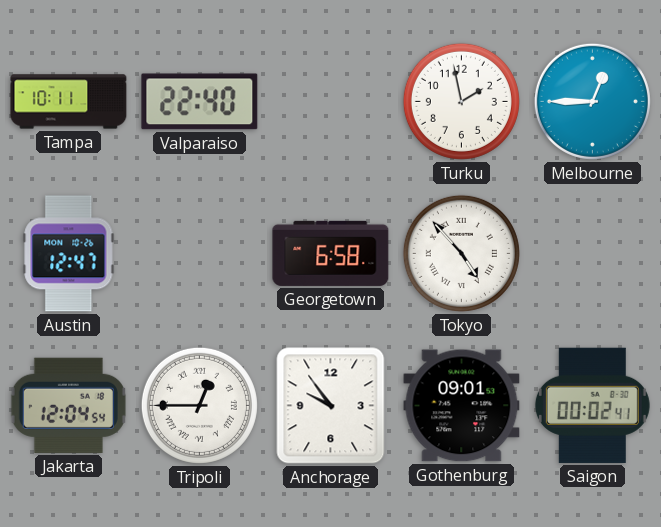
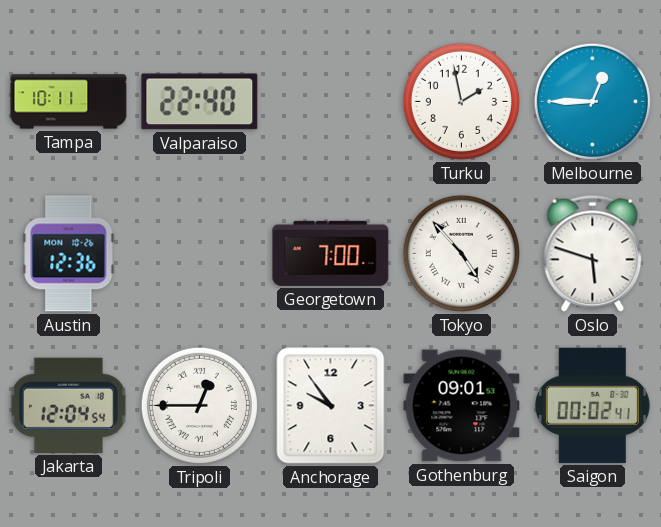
Austin: 12:47 -> 12:36
Georgetown: 6:58 -> 7:00
Oslo: none -> 5:48
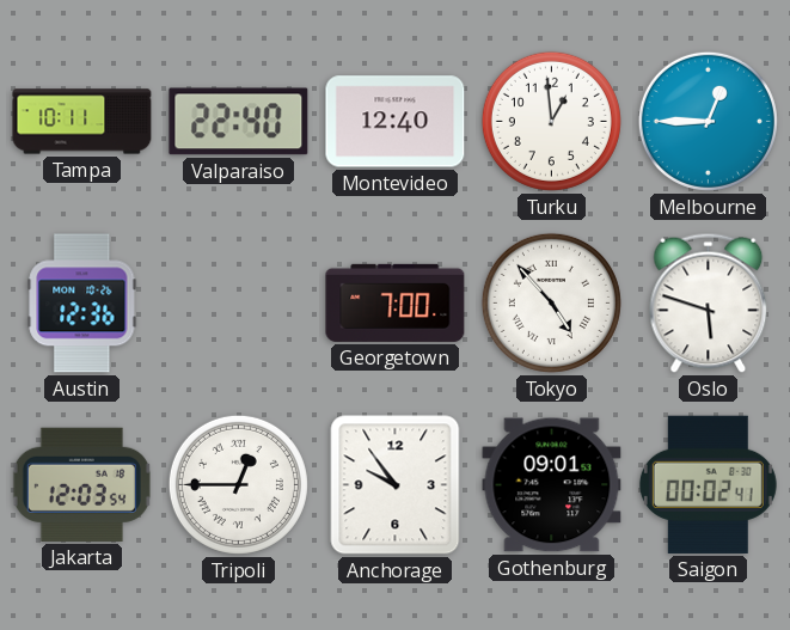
Montevideo: none -> 12:40
Turku: 1:58 -> 12:59
Jakarta: 12:04 -> 12:03
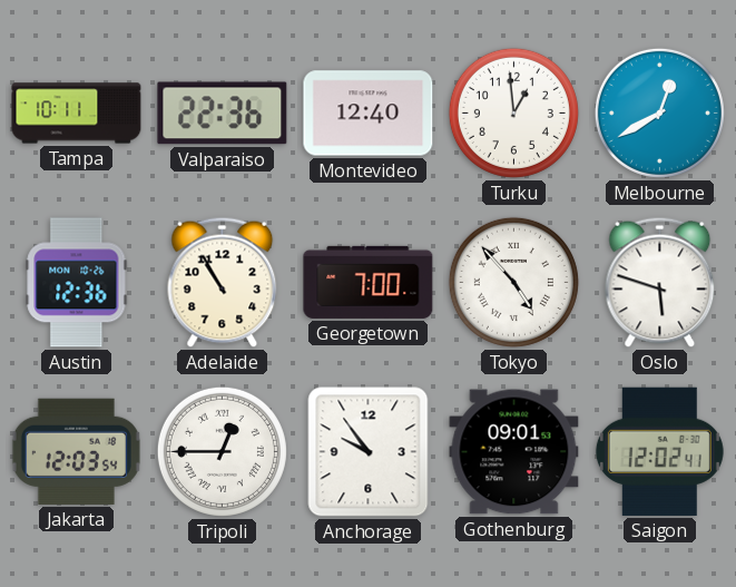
Valparaiso: 22:40 -> 22:36
Melbourne: 12:45 -> 12:40
Adelaide: none -> 10:55
Saigon: 00:02 -> 12:02
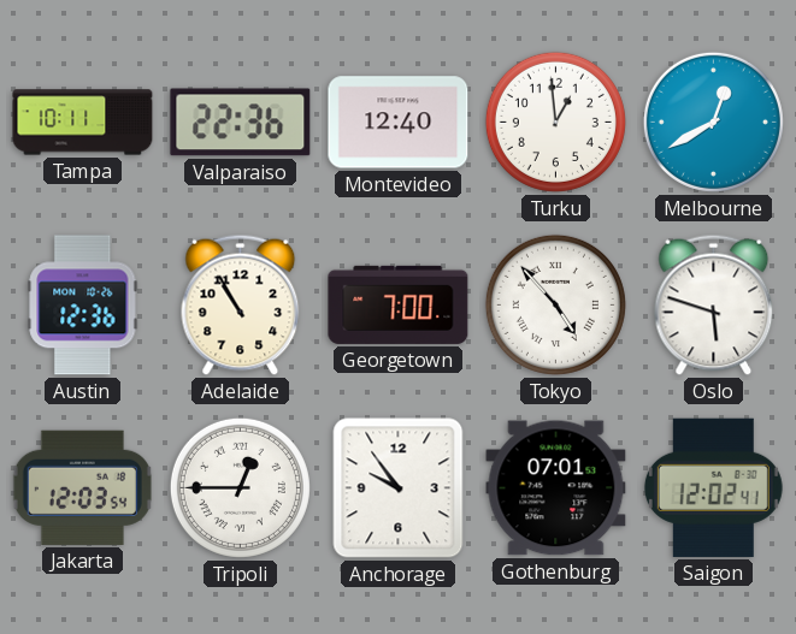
Gothenburg: 09:01 -> 07:01
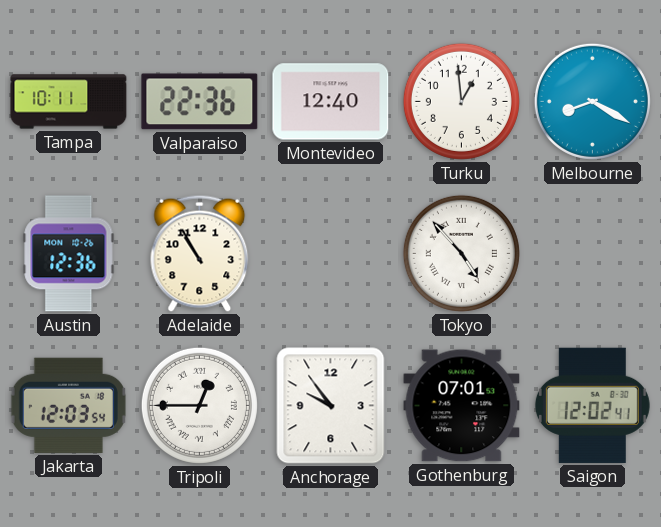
Melbourne: 12:40 -> 8:20
Georgetown: 7:00 -> none
Oslo: 5:48 -> none
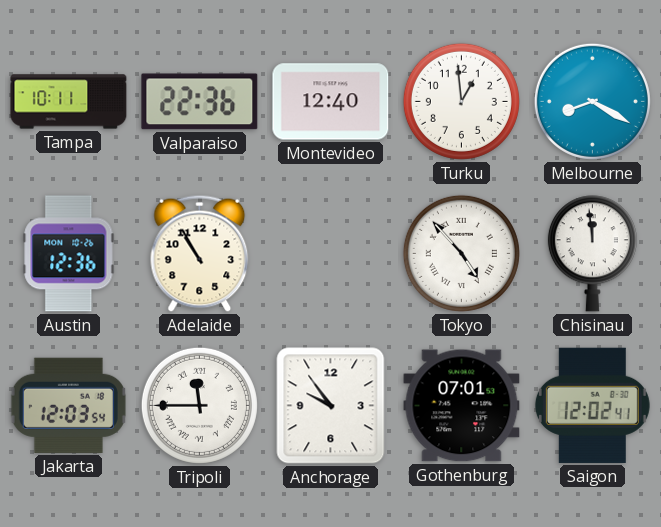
Chisinau: none -> 11:59
Tripoli: 12:45 -> 11:45
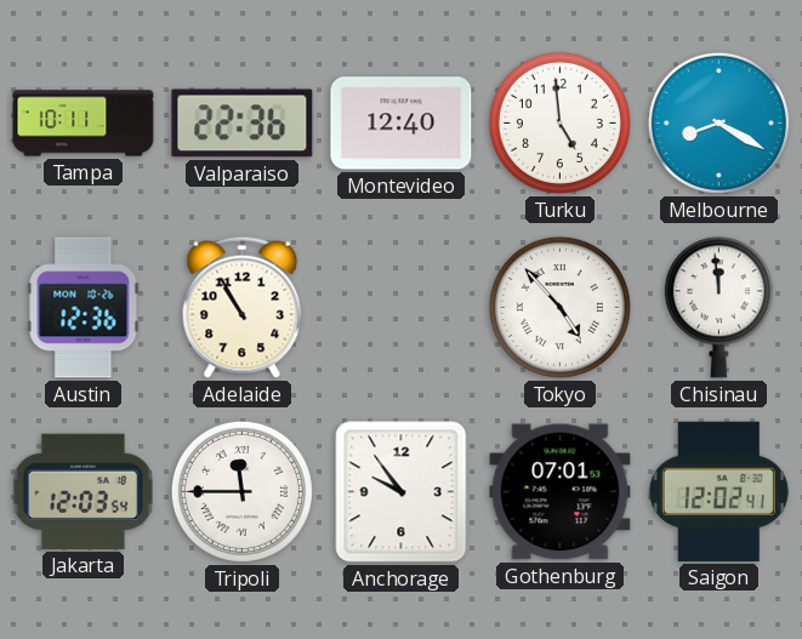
Turku: 12:59 -> 4:59
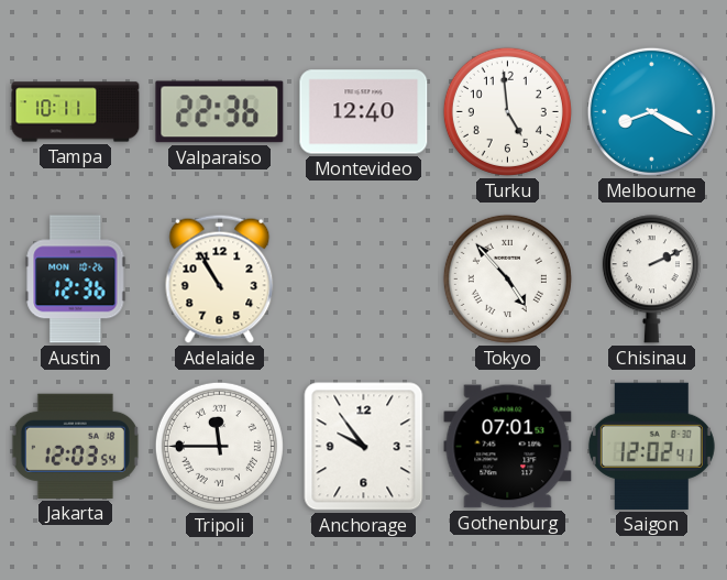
Chisinau: 11:59 -> 2:11
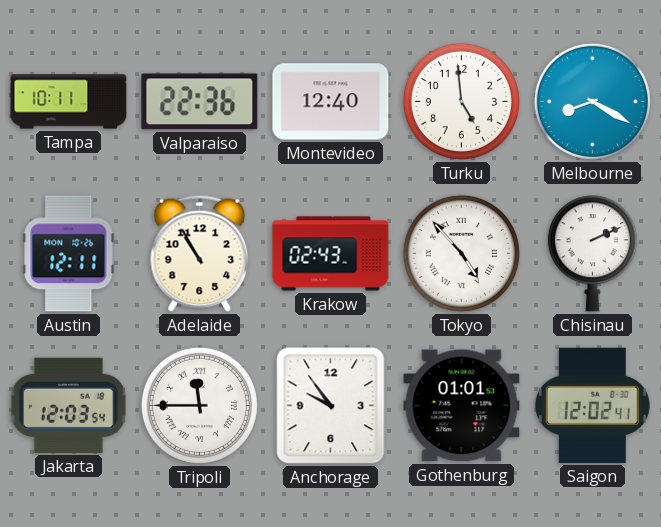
Austin: 12:36 -> 12:11
Krakow: none -> 02:43
Gothenburg: 07:01 -> 01:01
